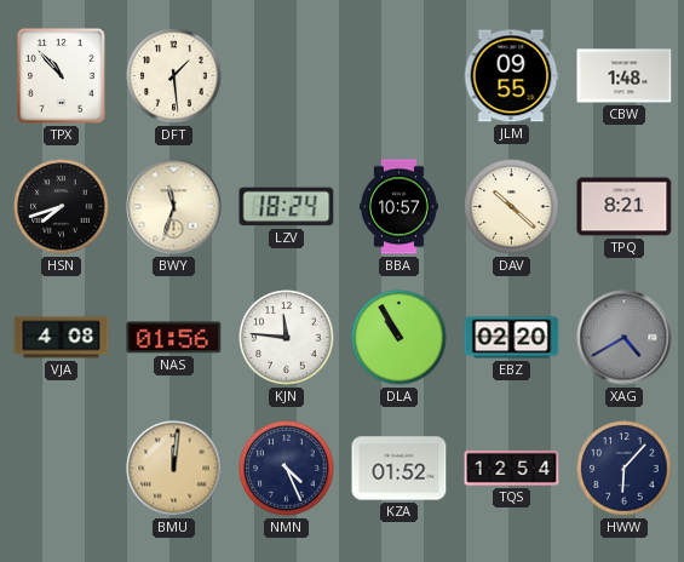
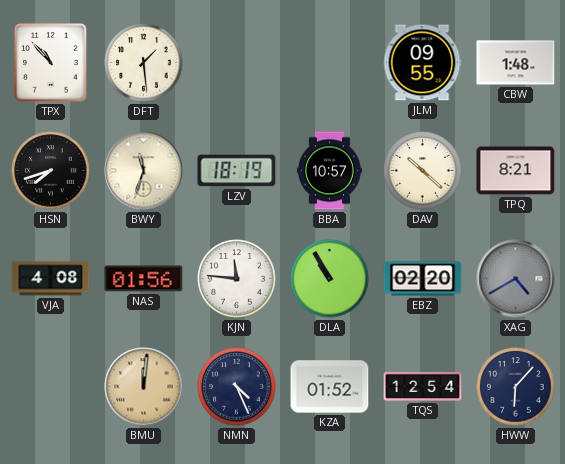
LZV: 18:24 -> 18:19
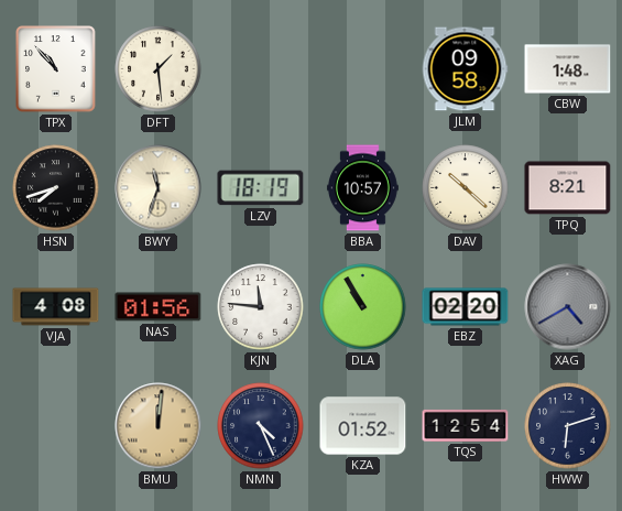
JLM: 09:55 -> 09:58
HWW: 6:07 -> 6:12
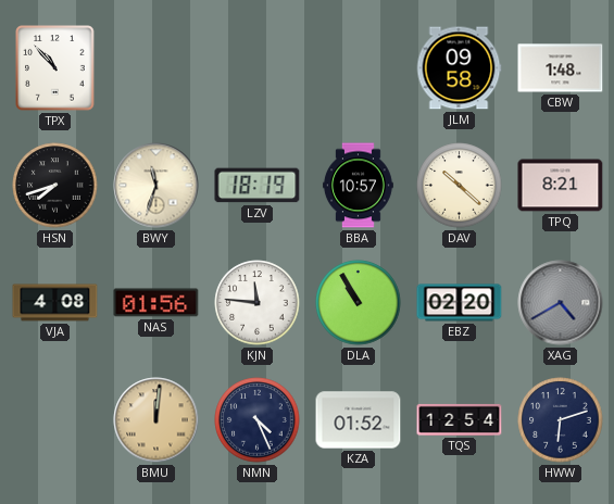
DFT: 1:29 -> none
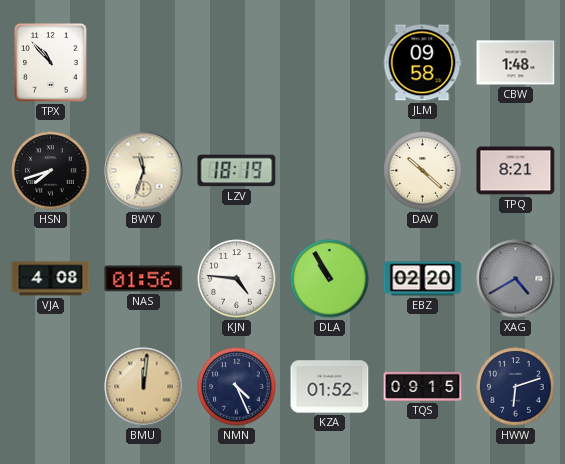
BBA: 10:57 -> none
KJN: 11:46 -> 4:46
TQS: 12:54 -> 09:15
